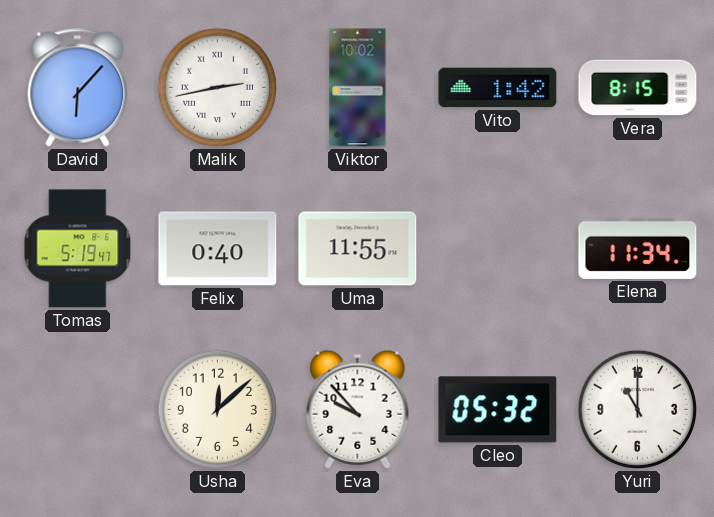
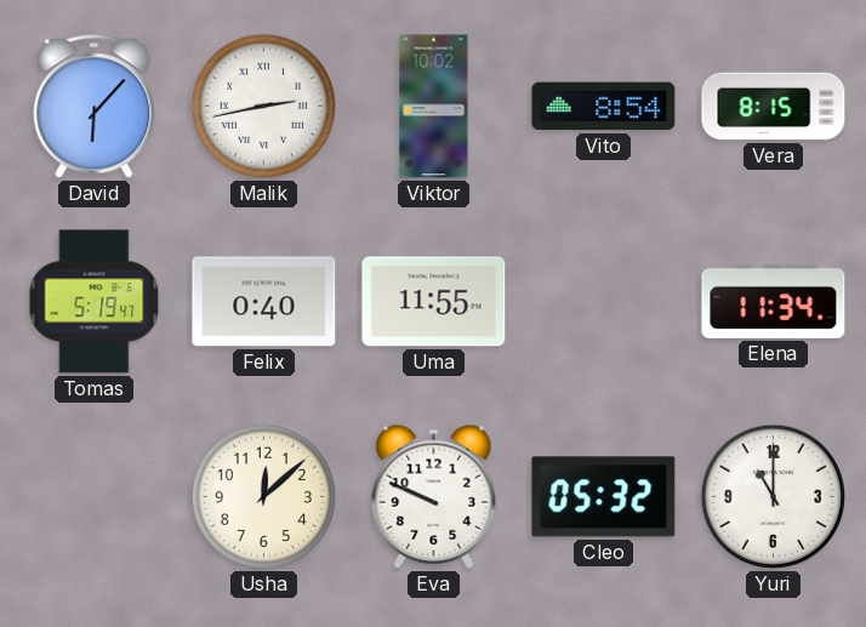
Vito: 1:42 -> 8:54
Eva: 9:53 -> 9:49
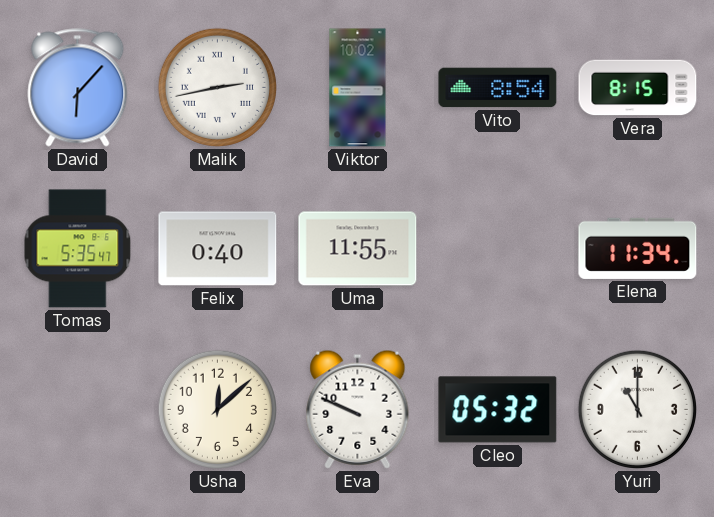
Tomas: 5:19 -> 5:35
